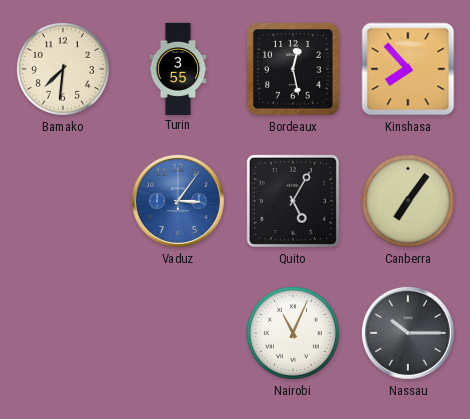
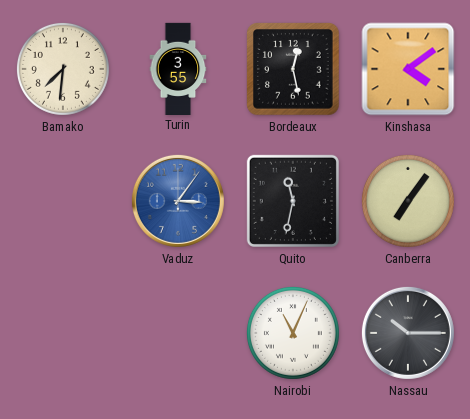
Kinshasa: 7:53 -> 4:09
Quito: 5:05 -> 11:32
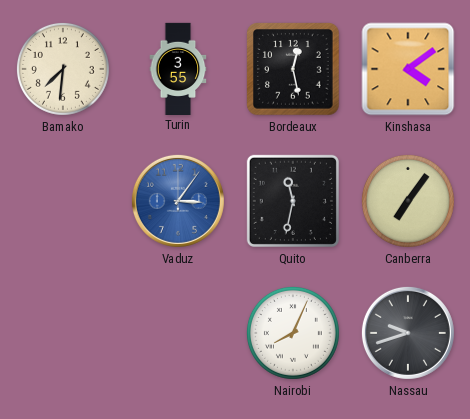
Nairobi: 11:04 -> 8:04
Nassau: 10:15 -> 9:42
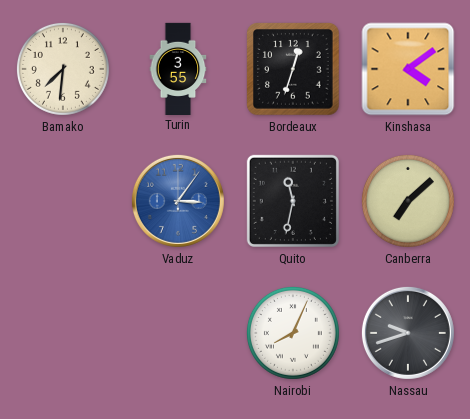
Bordeaux: 12:28 -> 12:33
Canberra: 7:06 -> 7:08
